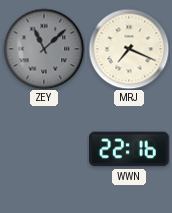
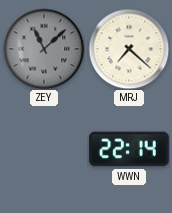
MRJ: 7:19 -> 7:22
WWN: 22:16 -> 22:14
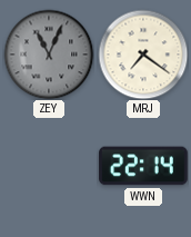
ZEY: 11:08 -> 11:04
MRJ: 7:22 -> 7:21
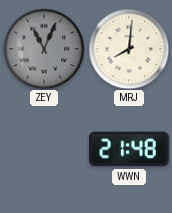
MRJ: 7:21 -> 8:01
WWN: 22:14 -> 21:48
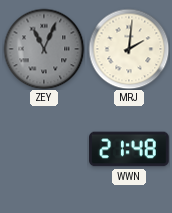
MRJ: 8:01 -> 2:01
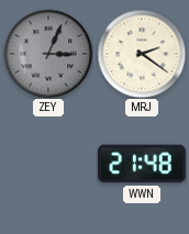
ZEY: 11:04 -> 3:04
MRJ: 2:01 -> 2:21
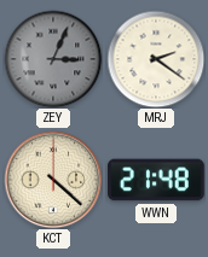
KCT: none -> 4:22
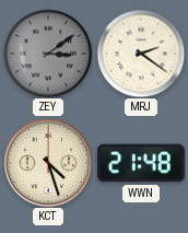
ZEY: 3:04 -> 3:09
KCT: 4:22 -> 4:27
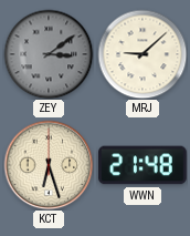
MRJ: 2:21 -> 9:08
KCT: 4:27 -> 6:27
